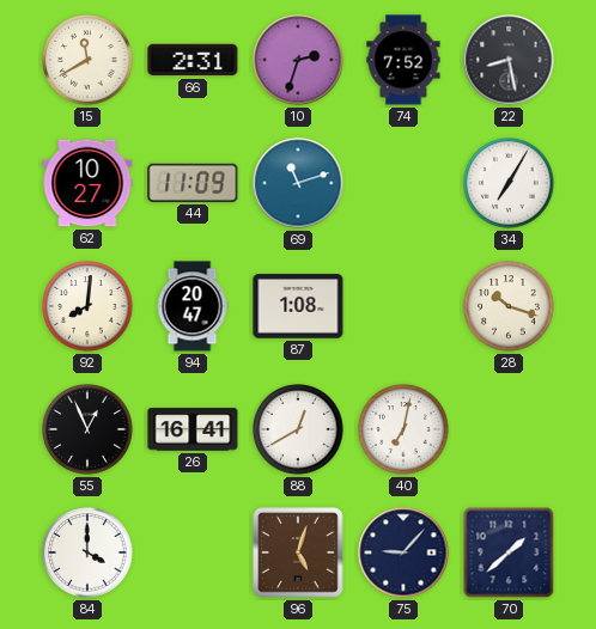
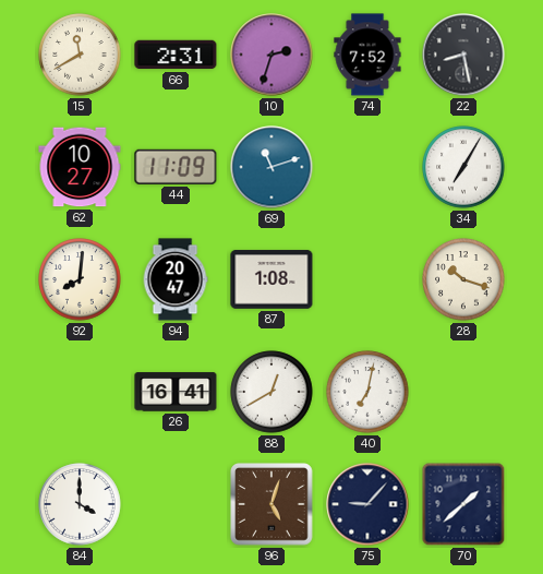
55: 12:56 -> none
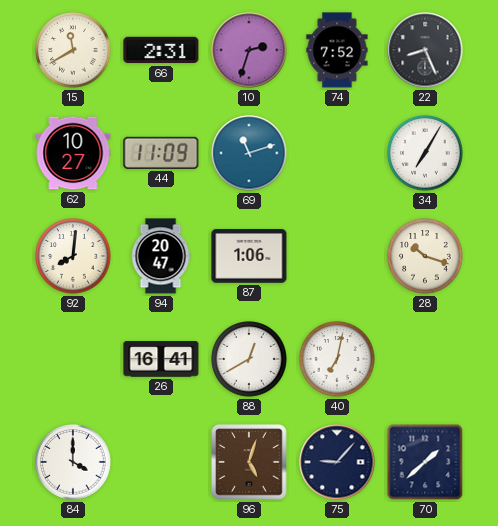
22: 8:28 -> 8:26
87: 1:08 -> 1:06
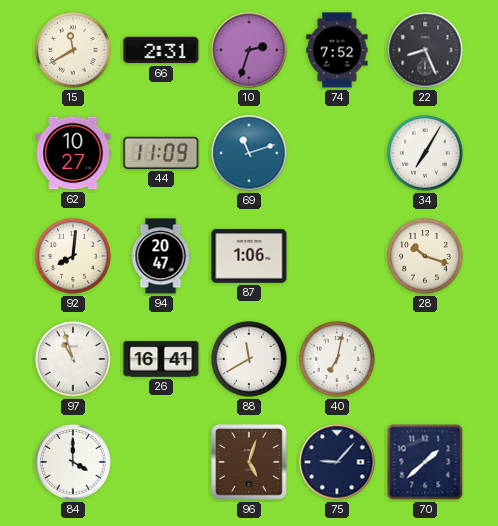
97: none -> 10:57
88: 12:40 -> 11:40
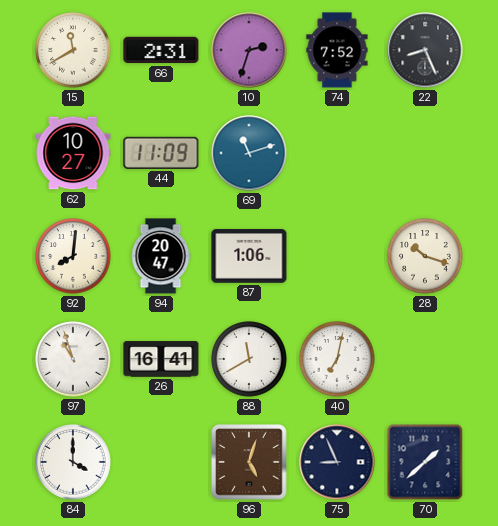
34: 7:05 -> none
75: 9:07 -> 8:56
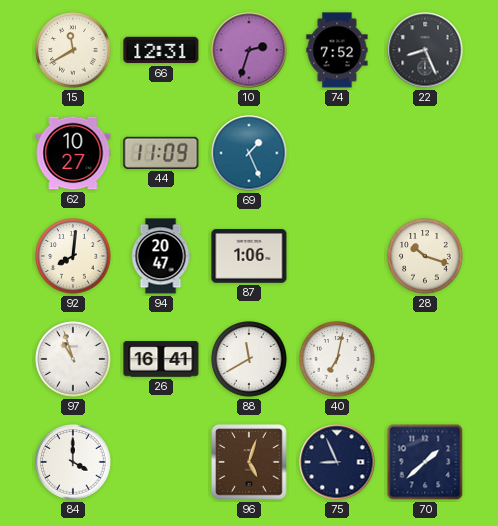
66: 2:31 -> 12:31
69: 11:12 -> 1:26
